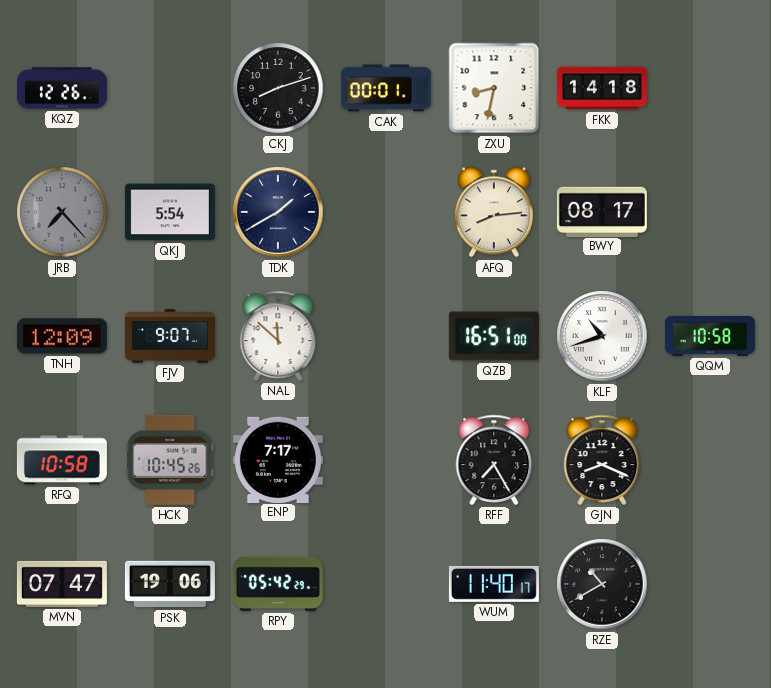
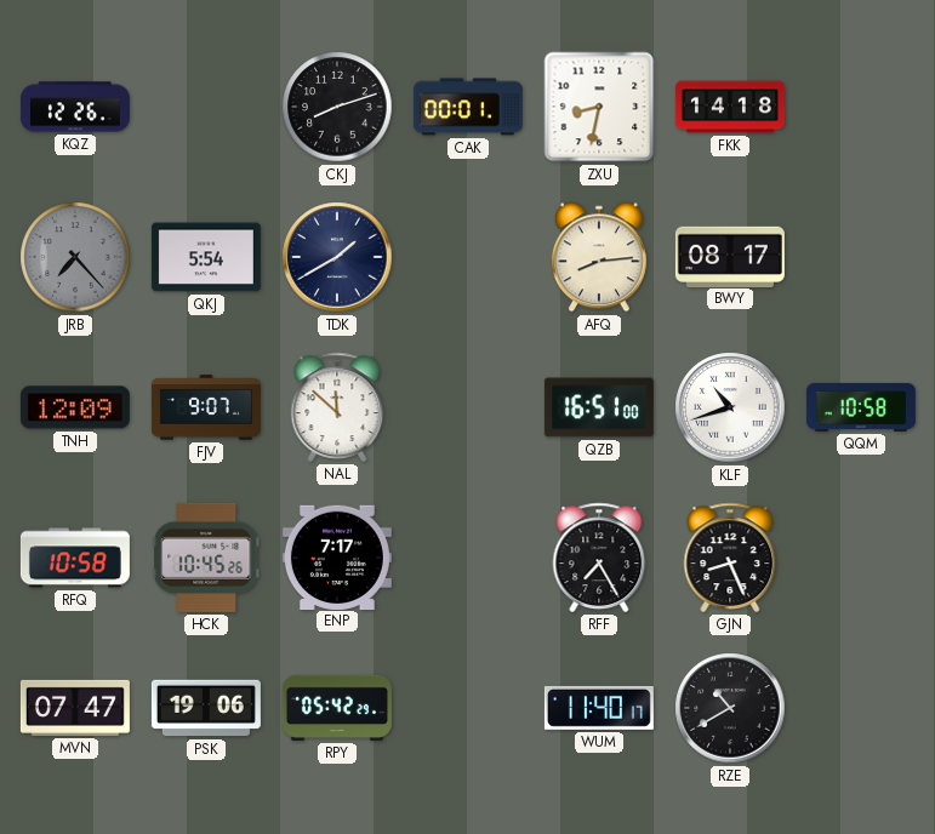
GJN: 8:19 -> 8:26
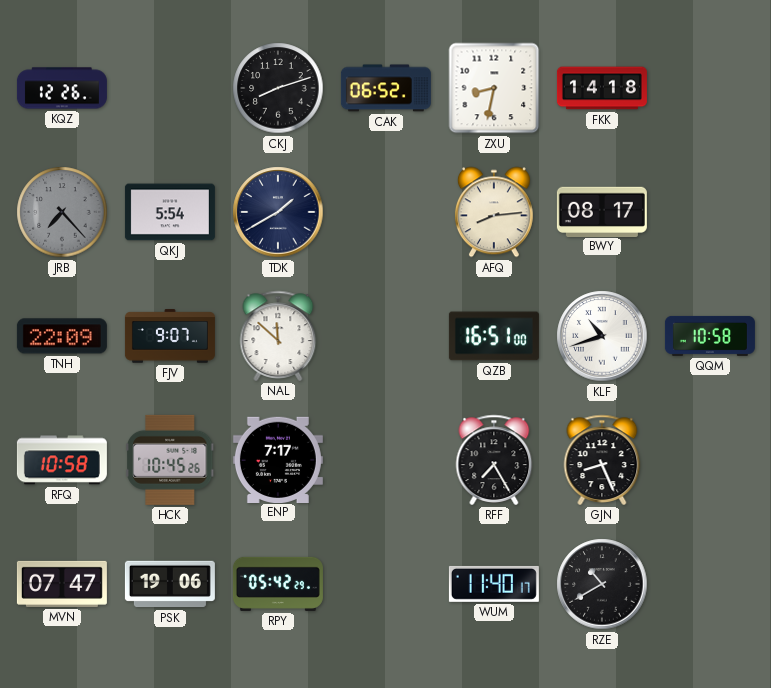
CAK: 00:01 -> 06:52
TNH: 12:09 -> 22:09
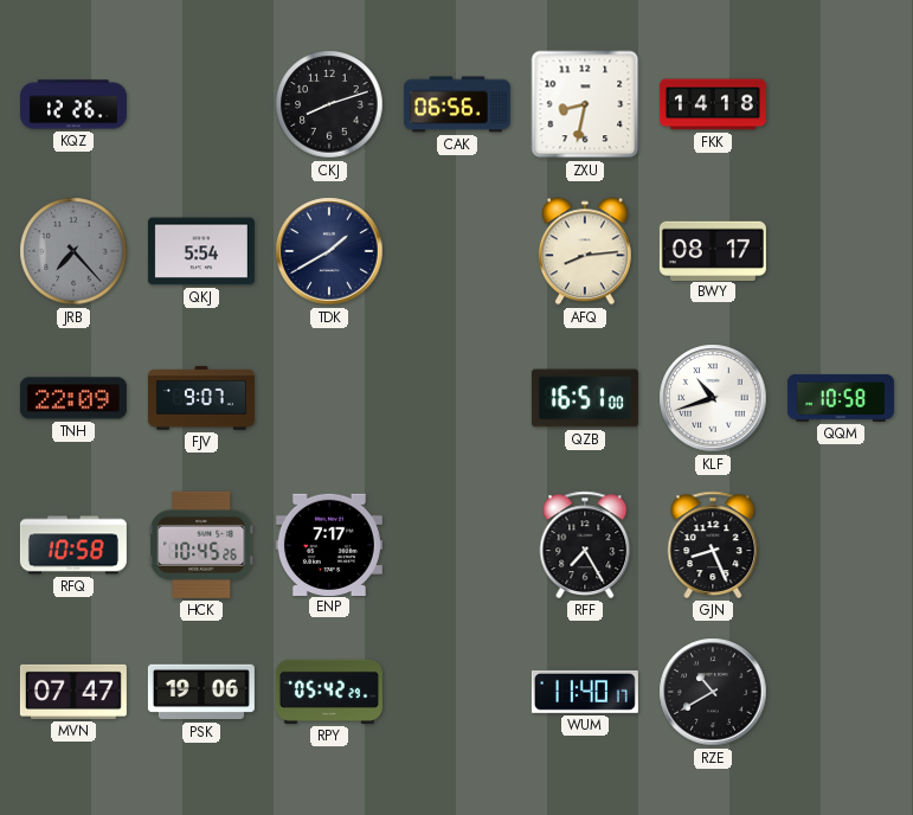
CAK: 06:52 -> 06:56
NAL: 11:52 -> none
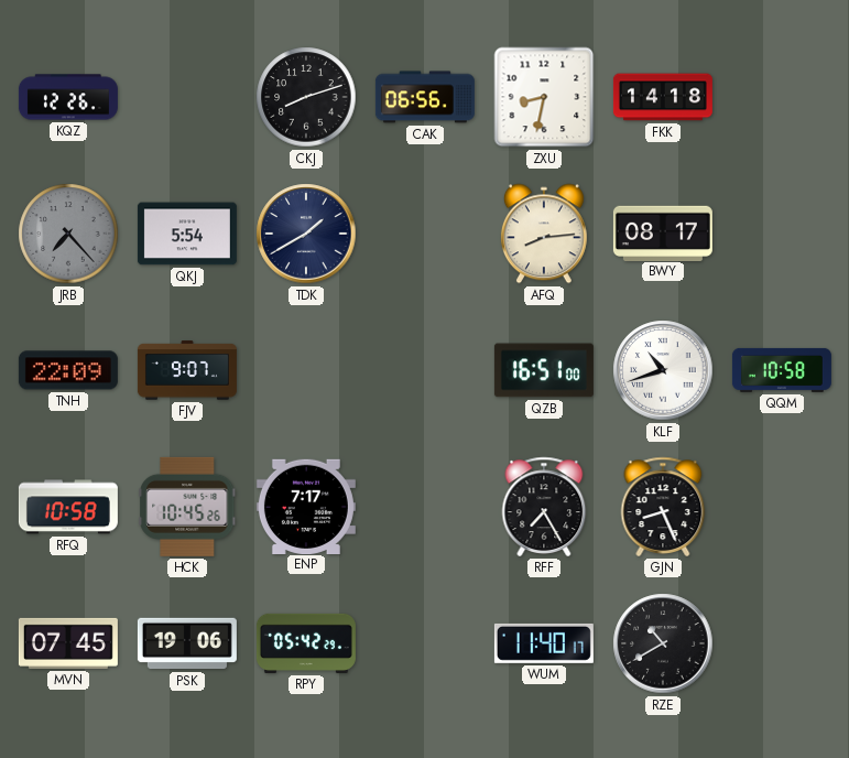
MVN: 07:47 -> 07:45
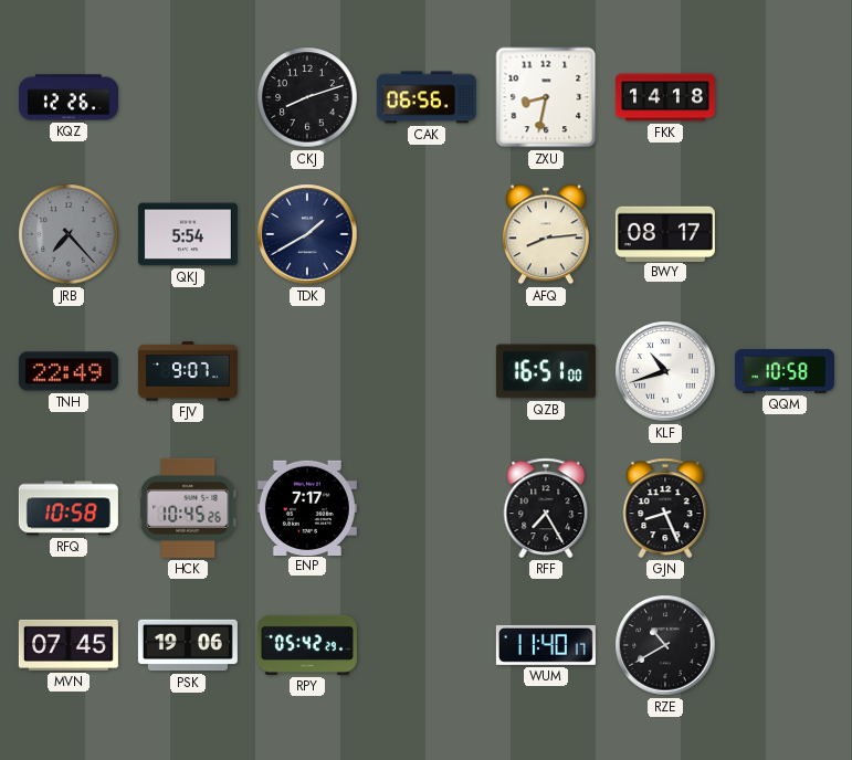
TNH: 22:09 -> 22:49
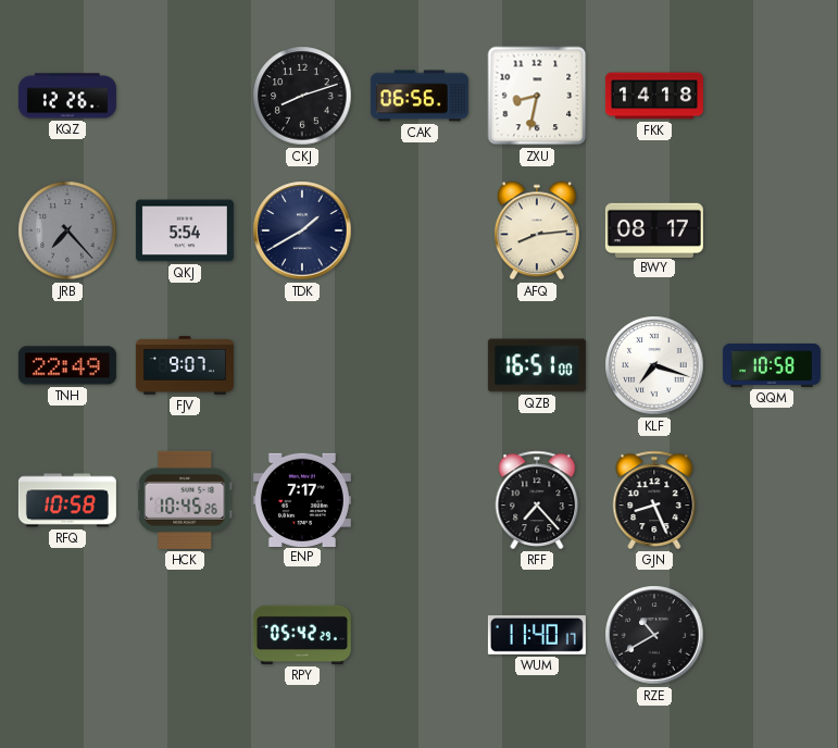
KLF: 10:42 -> 7:18
RFF: 7:25 -> 7:23
MVN: 07:45 -> none
PSK: 19:06 -> none
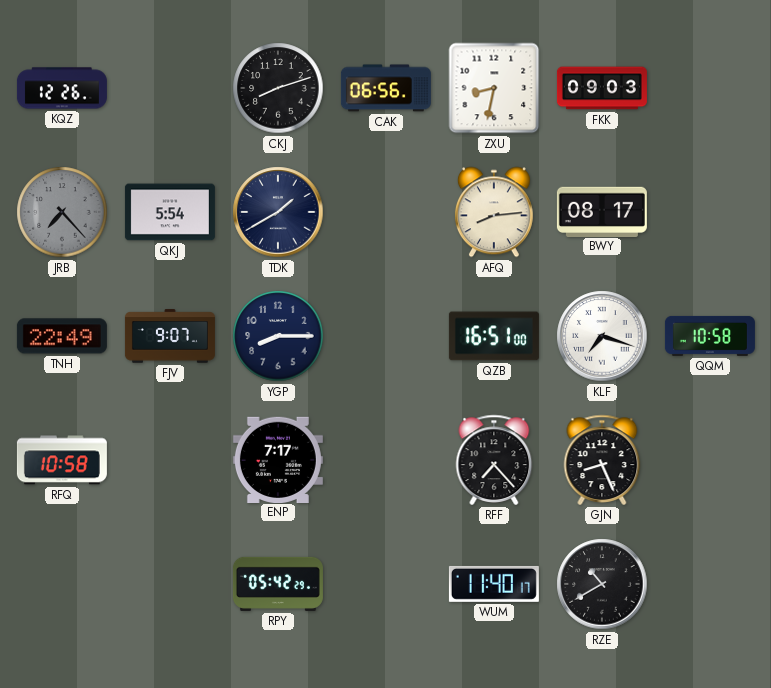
FKK: 14:18 -> 09:03
YGP: none -> 8:15
HCK: 10:45 -> none
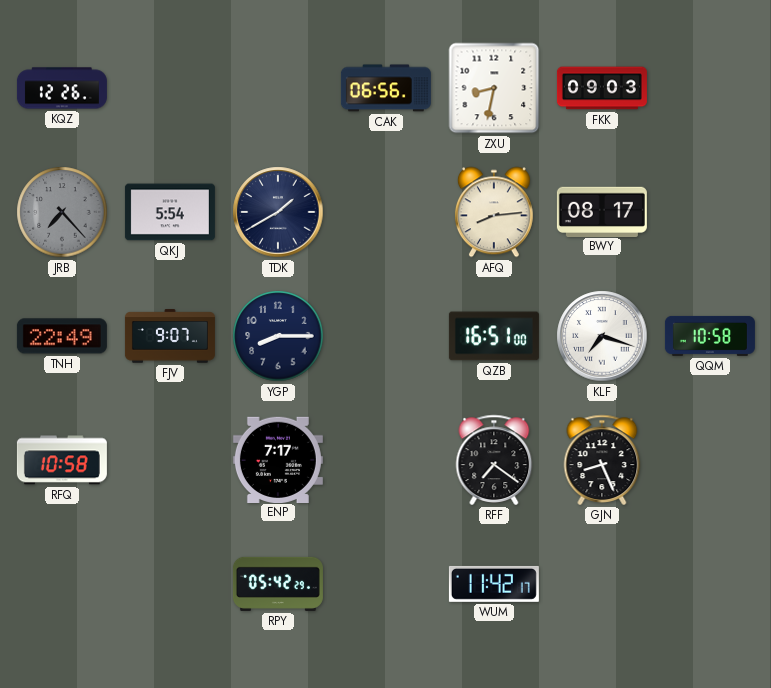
CKJ: 8:12 -> none
RFF: 7:23 -> 7:21
WUM: 11:40 -> 11:42
RZE: 10:40 -> none
